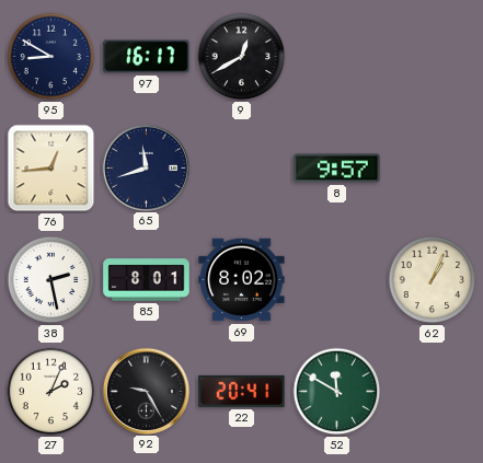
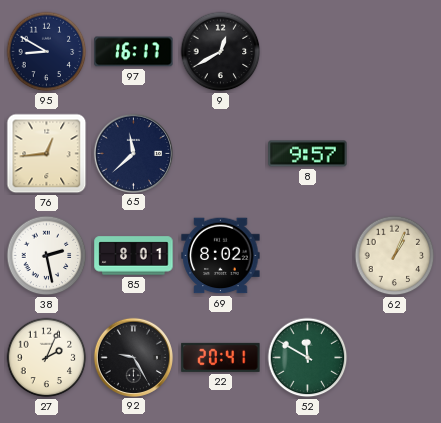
65: 11:42 -> 11:38
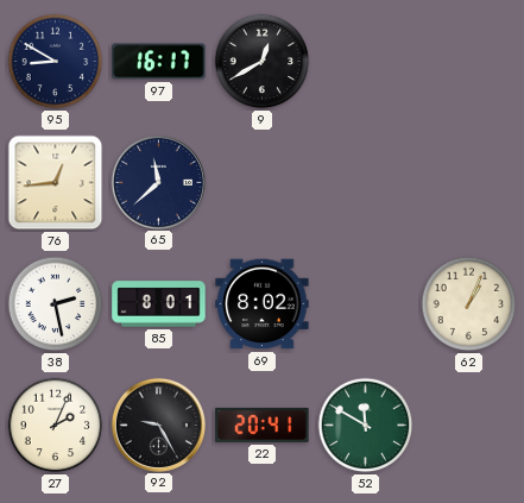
8: 9:57 -> none
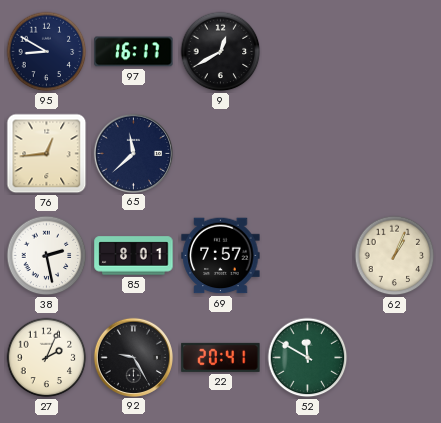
69: 8:02 -> 7:57
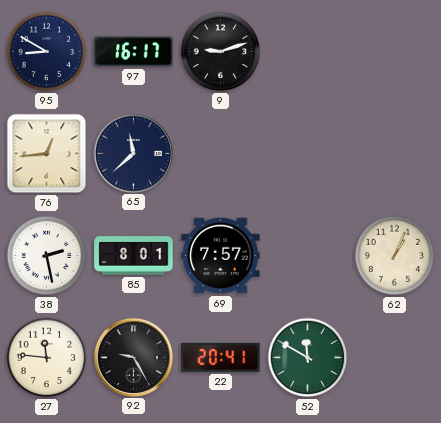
9: 12:40 -> 9:12
27: 2:04 -> 11:46
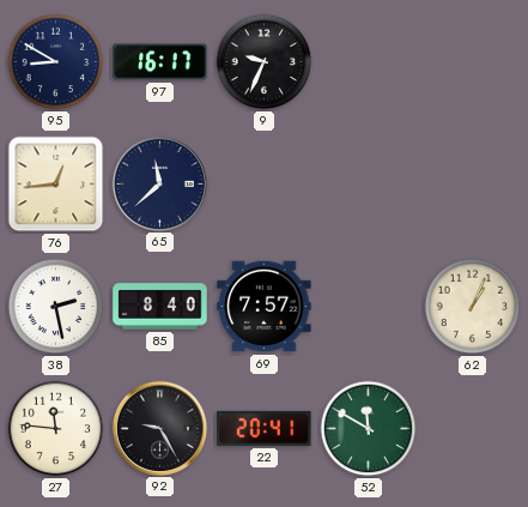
9: 9:12 -> 9:34
85: 8:01 -> 8:40
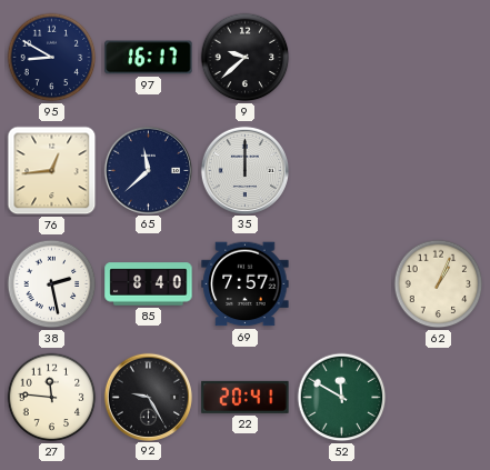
9: 9:34 -> 9:38
35: none -> 12:00
